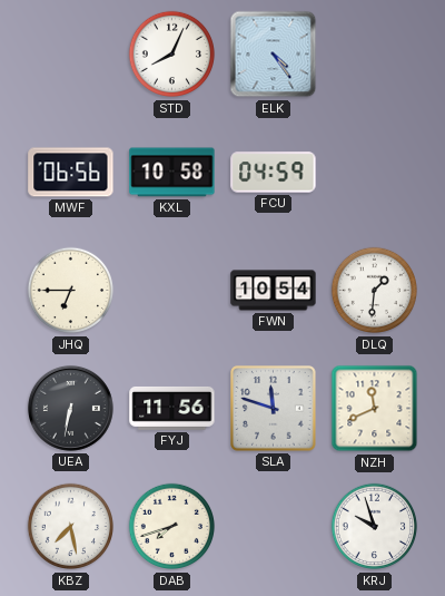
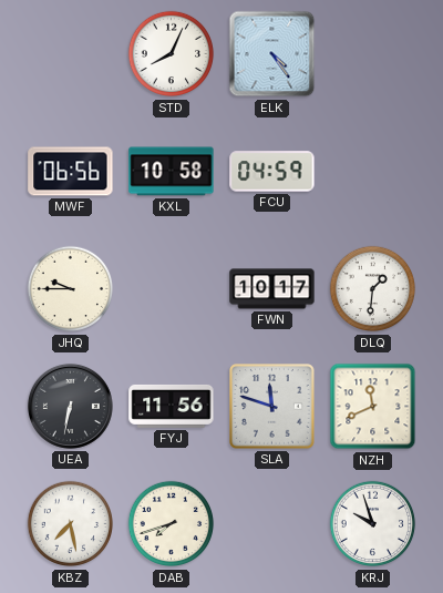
JHQ: 6:45 -> 9:45
FWN: 10:54 -> 10:17
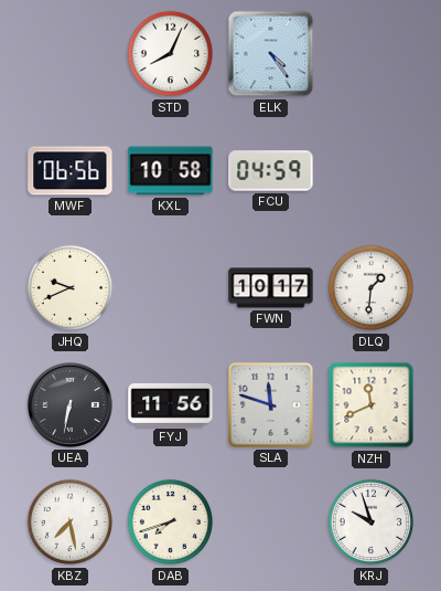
JHQ: 9:45 -> 9:41
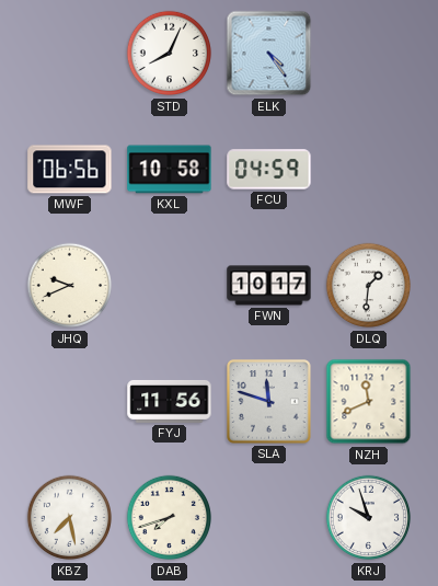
UEA: 6:32 -> none
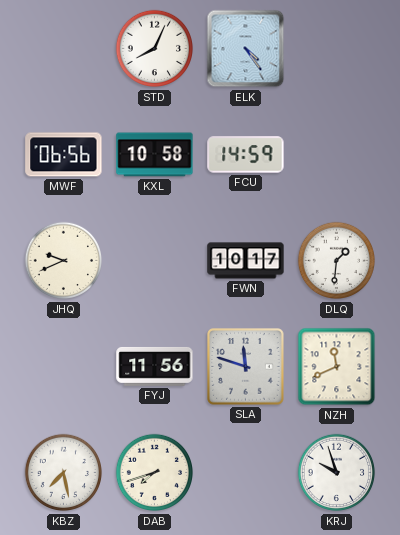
FCU: 04:59 -> 14:59
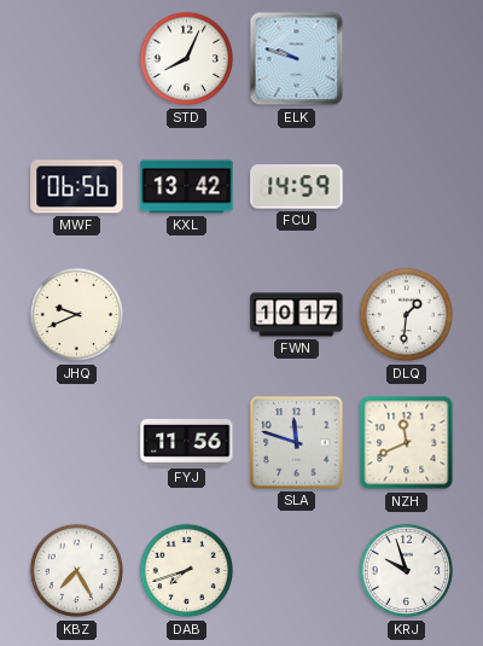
ELK: 4:24 -> 9:48
KXL: 10:58 -> 13:42
KBZ: 7:28 -> 7:25
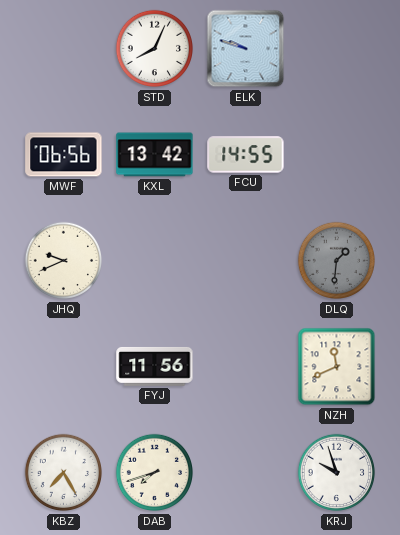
FCU: 14:59 -> 14:55
FWN: 10:17 -> none
DLQ dial: white -> grey
SLA: 11:48 -> none
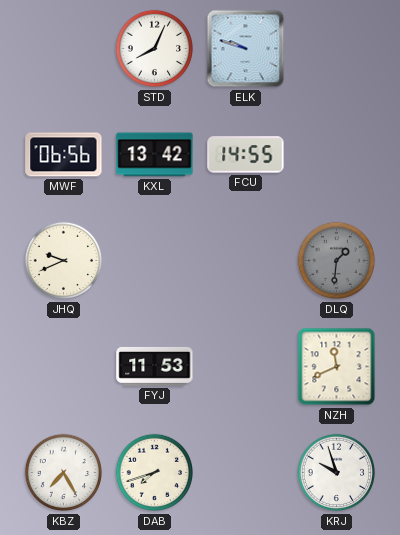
FYJ: 11:56 -> 11:53
